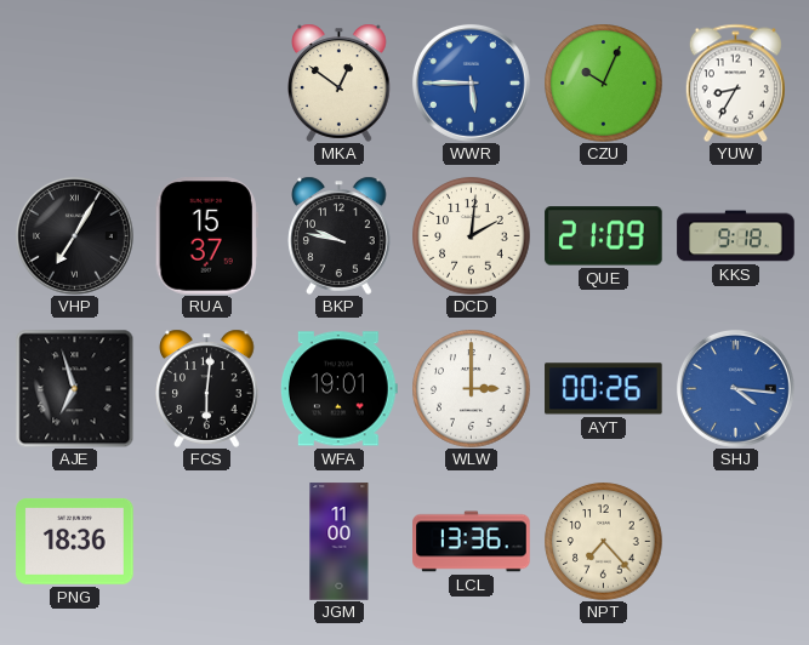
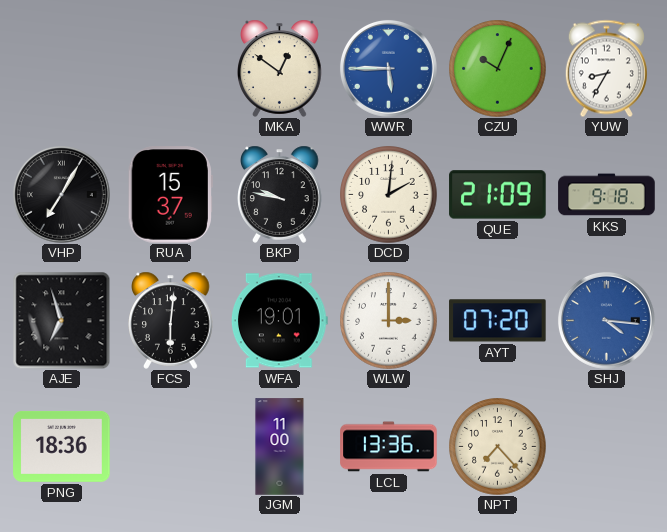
AYT: 00:26 -> 07:20
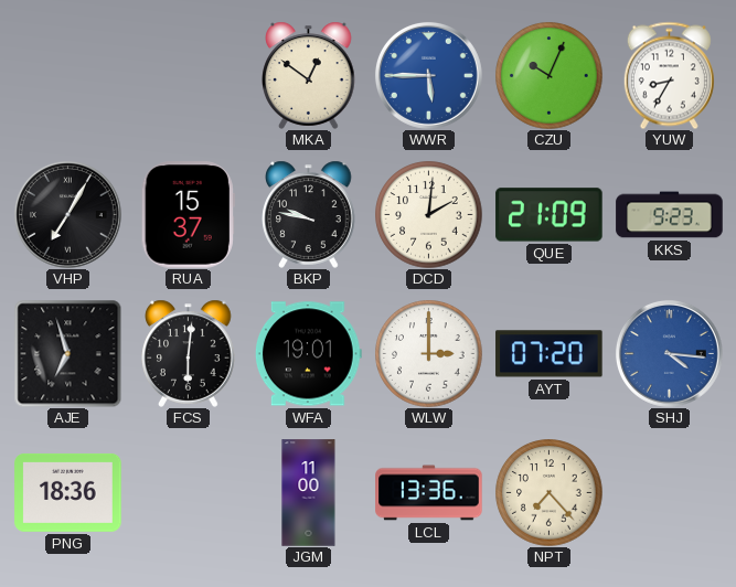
KKS: 9:18 -> 9:23
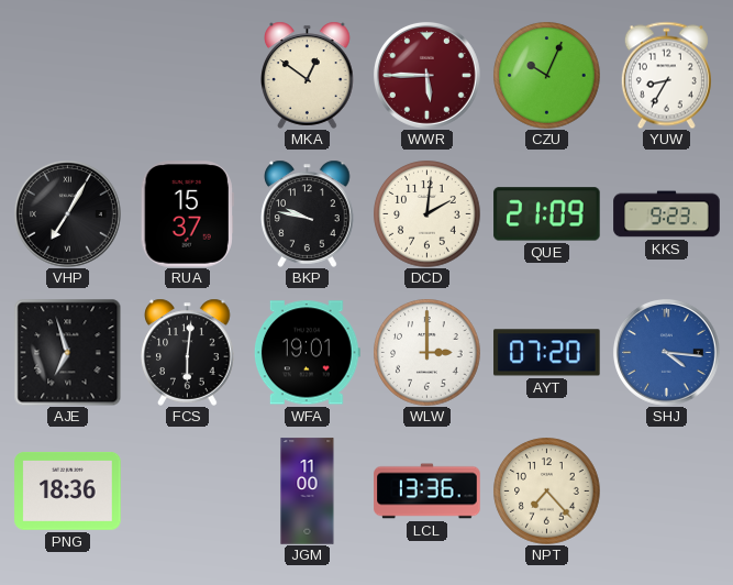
WWR dial: blue -> burgundy
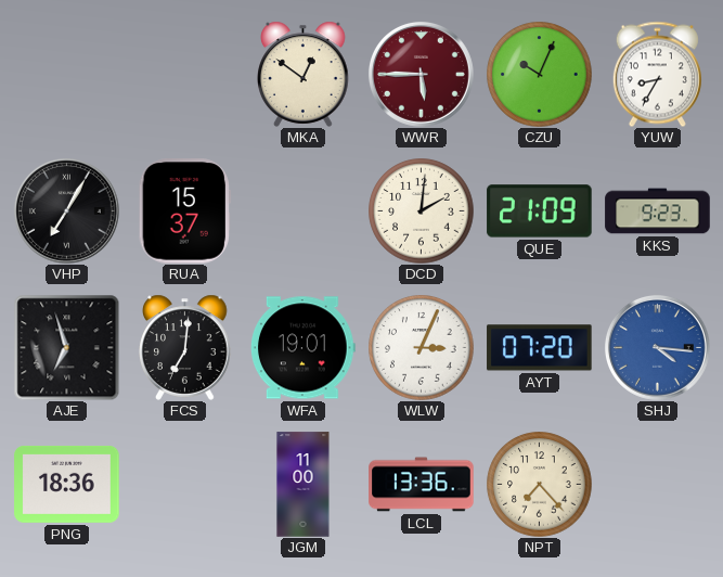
BKP: 9:47 -> none
FCS: 6:01 -> 7:01
WLW: 3:00 -> 3:04
